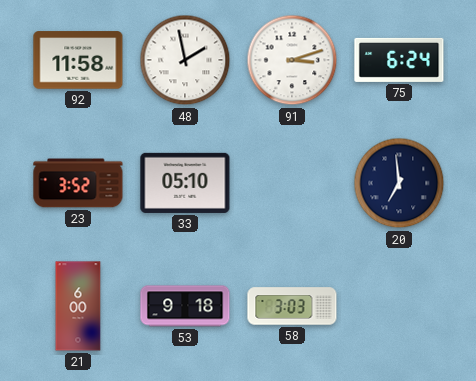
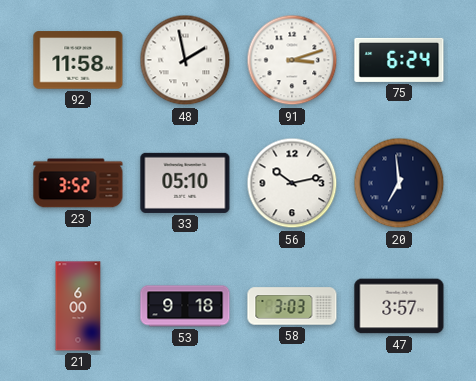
56: none -> 10:13
47: none -> 3:57
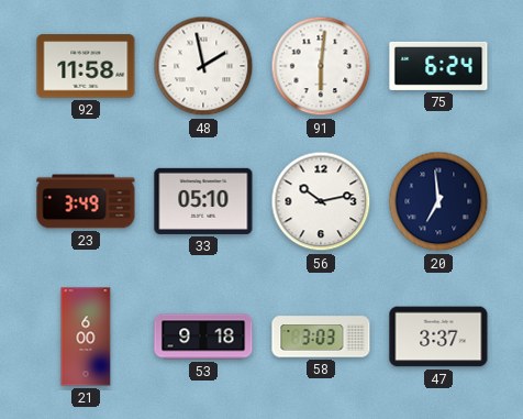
91: 3:12 -> 6:01
23: 3:52 -> 3:49
47: 3:57 -> 3:37
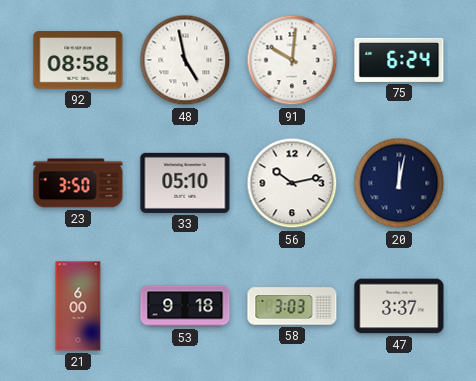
92: 11:58 -> 08:58
48: 1:58 -> 4:58
91: 6:01 -> 10:01
23: 3:49 -> 3:50
20: 6:59 -> 12:02
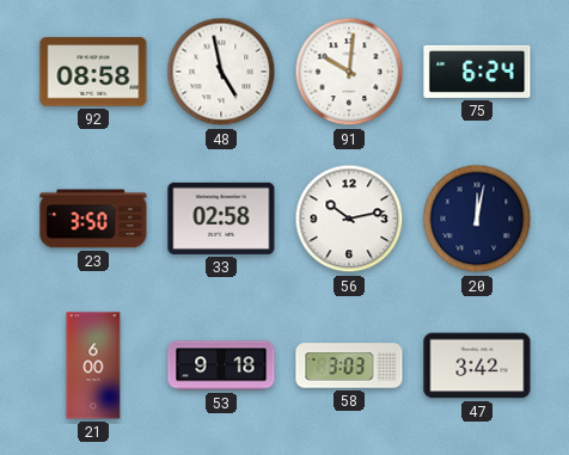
33: 05:10 -> 02:58
47: 3:37 -> 3:42
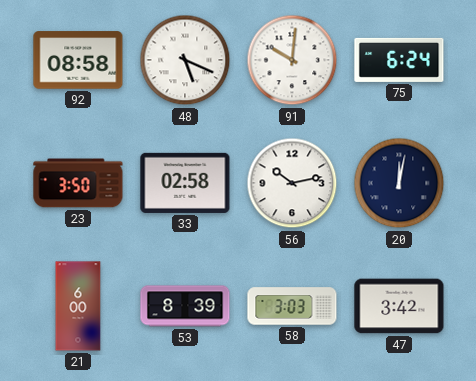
48: 4:58 -> 5:19
53: 9:18 -> 8:39
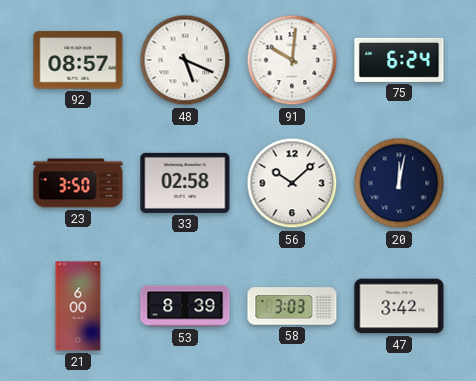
92: 08:58 -> 08:57
56: 10:13 -> 10:08
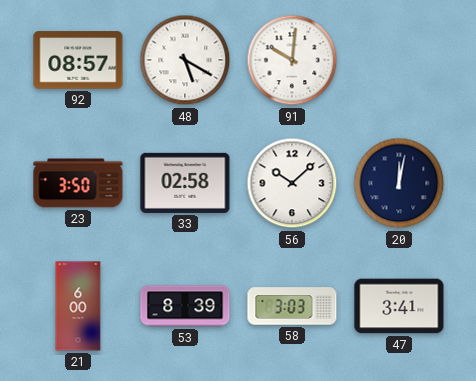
48: 5:19 -> 5:20
75: 6:24 -> none
47: 3:42 -> 3:41
